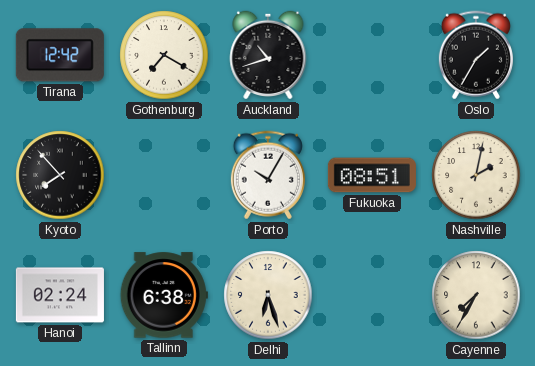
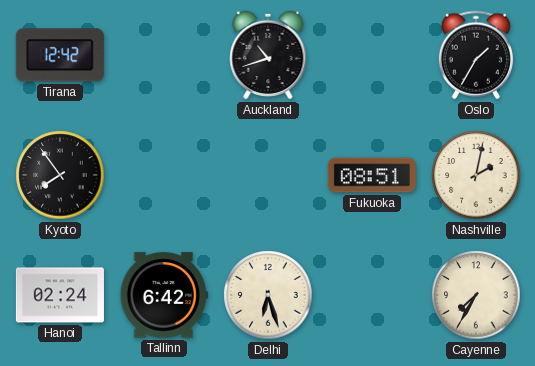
Gothenburg: 7:20 -> none
Kyoto: 7:53 -> 7:54
Porto: 10:05 -> none
Tallinn: 6:38 -> 6:42
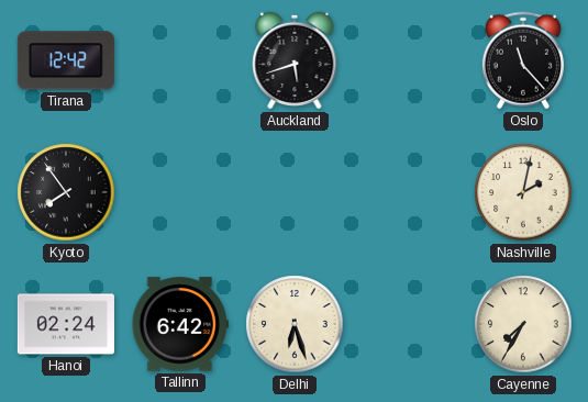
Auckland: 10:42 -> 5:42
Oslo: 1:35 -> 11:23
Fukuoka: 08:51 -> none
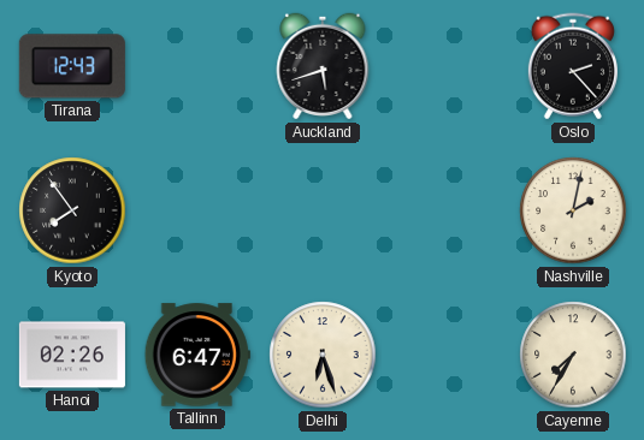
Tirana: 12:42 -> 12:43
Oslo: 11:23 -> 2:23
Hanoi: 02:24 -> 02:26
Tallinn: 6:42 -> 6:47
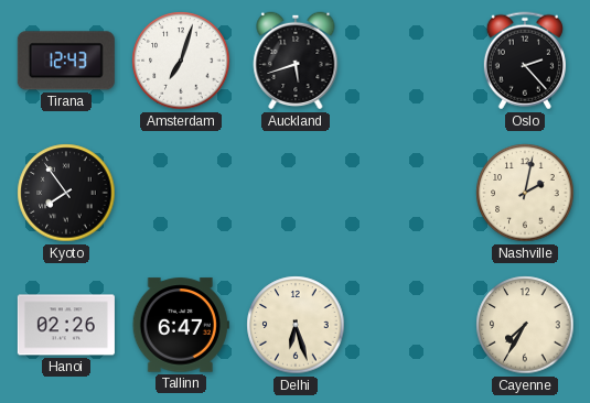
Amsterdam: none -> 7:03
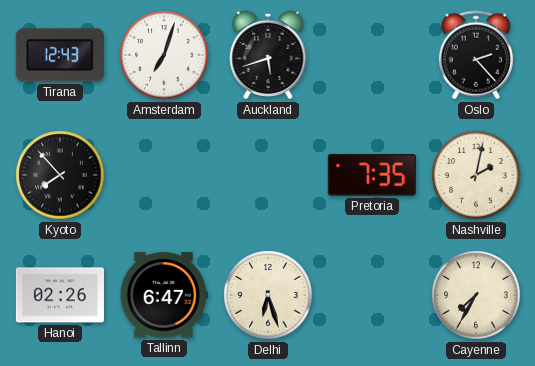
Kyoto: 7:54 -> 7:53
Pretoria: none -> 7:35
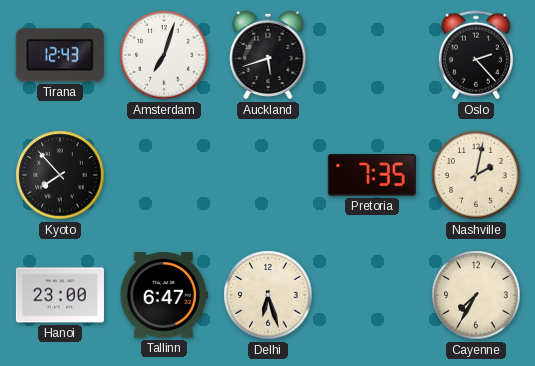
Hanoi: 02:26 -> 23:00
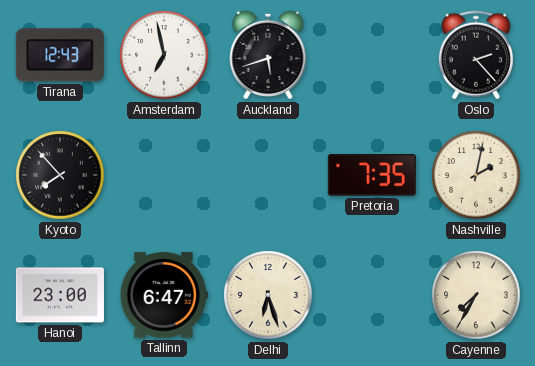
Amsterdam: 7:03 -> 6:58
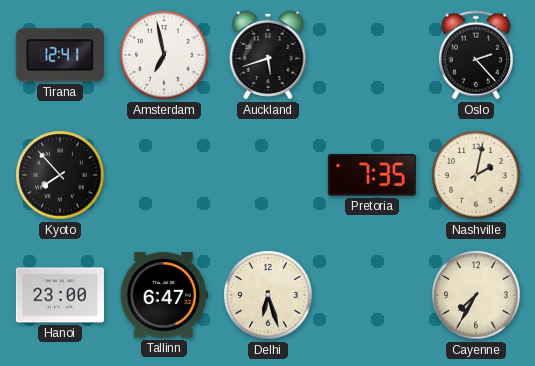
Tirana: 12:43 -> 12:41
